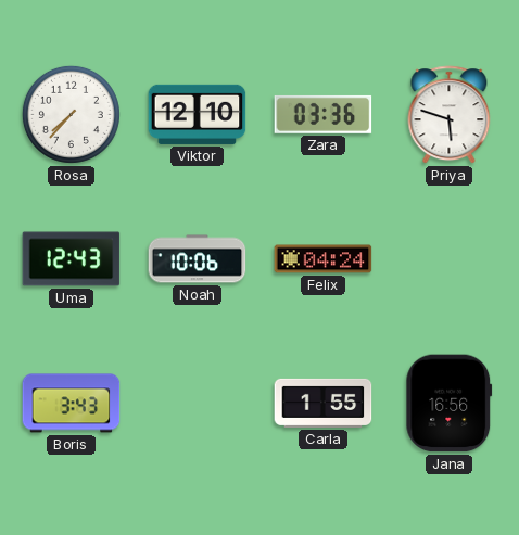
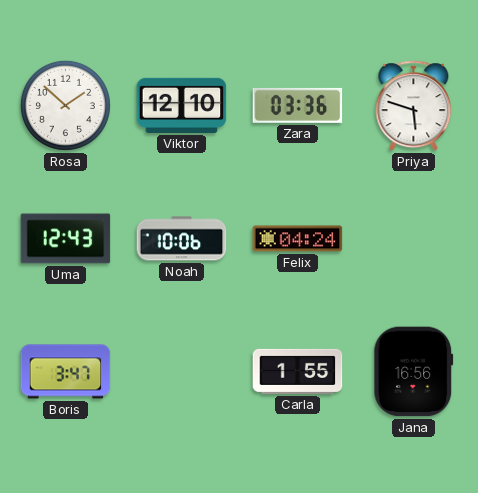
Rosa: 7:37 -> 1:52
Boris: 3:43 -> 3:47
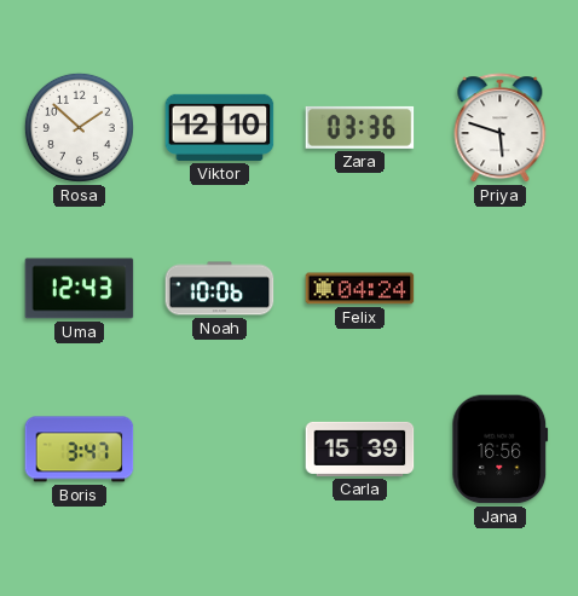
Carla: 1:55 -> 15:39
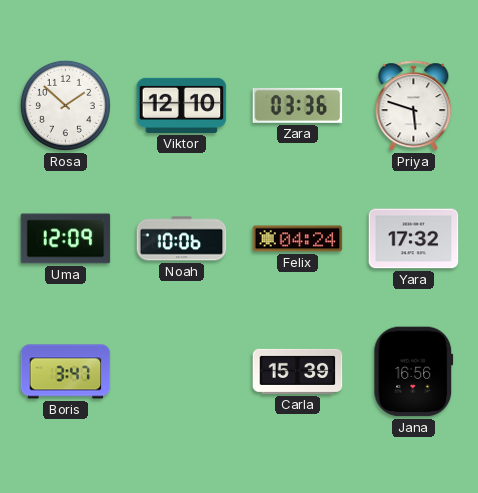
Uma: 12:43 -> 12:09
Yara: none -> 17:32
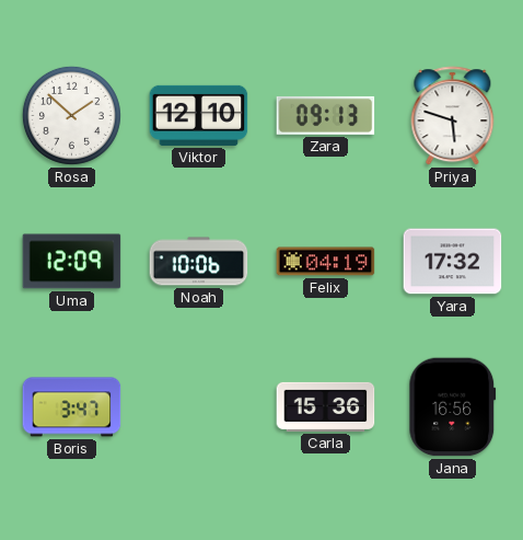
Zara: 03:36 -> 09:13
Felix: 04:24 -> 04:19
Carla: 15:39 -> 15:36
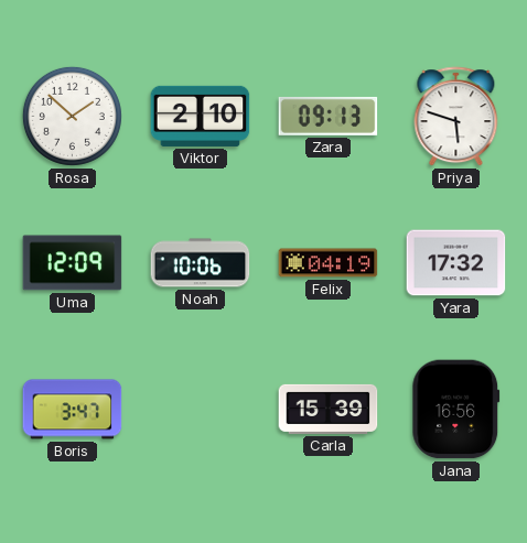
Viktor: 12:10 -> 2:10
Carla: 15:36 -> 15:39
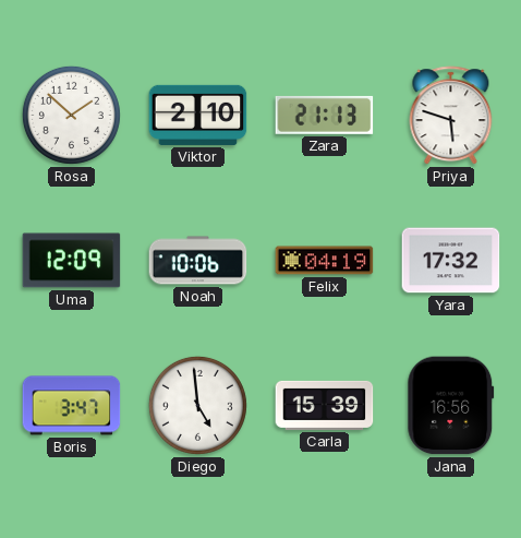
Zara: 09:13 -> 21:13
Diego: none -> 4:59
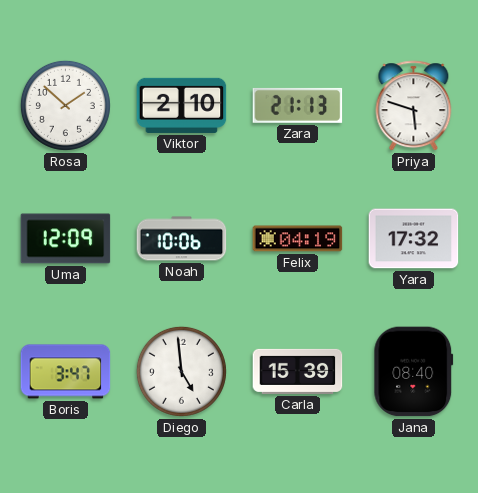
Jana: 16:56 -> 08:40
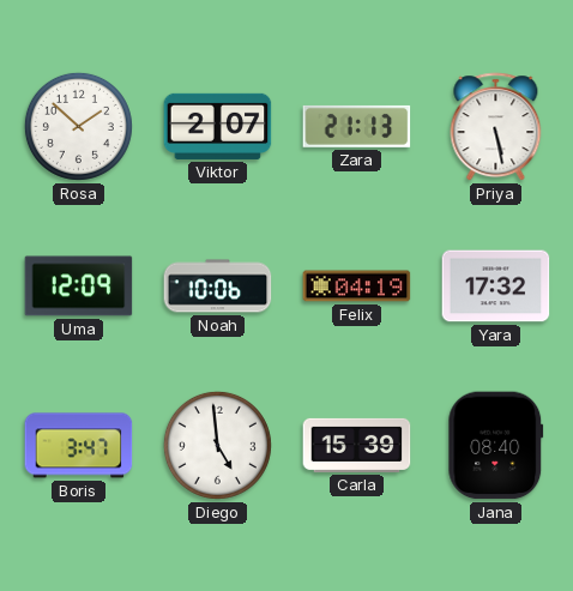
Viktor: 2:10 -> 2:07
Priya: 5:48 -> 5:28
